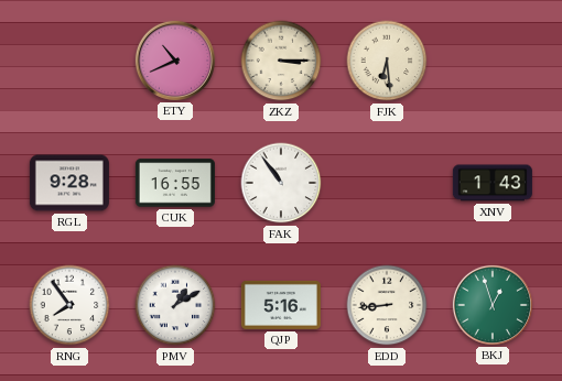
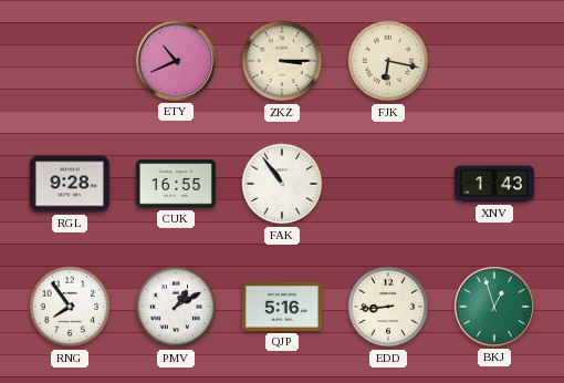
FJK: 6:29 -> 6:17
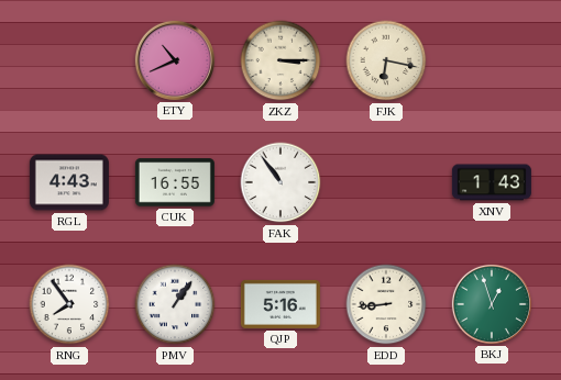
RGL: 9:28 -> 4:43
PMV: 1:10 -> 1:06
